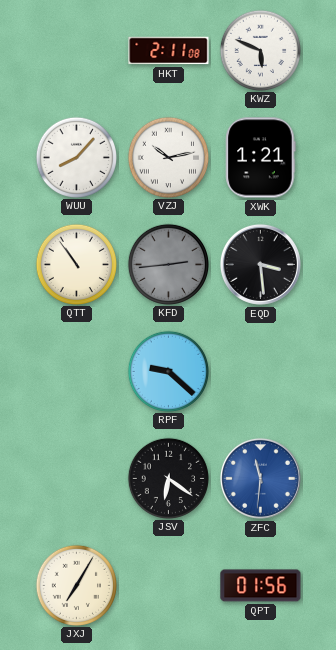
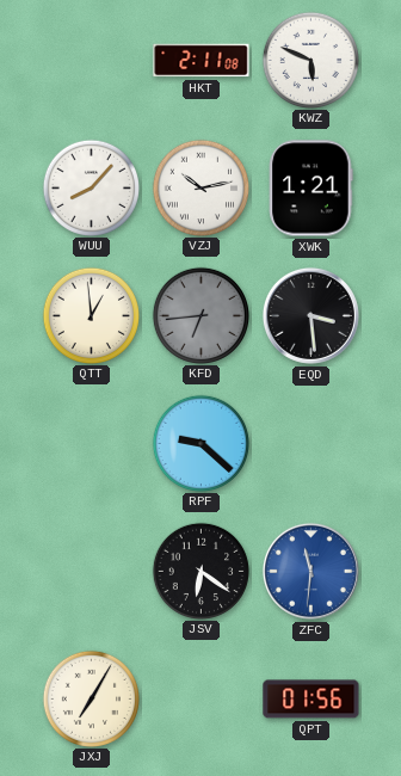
QTT: 10:54 -> 12:59
KFD: 2:44 -> 6:44
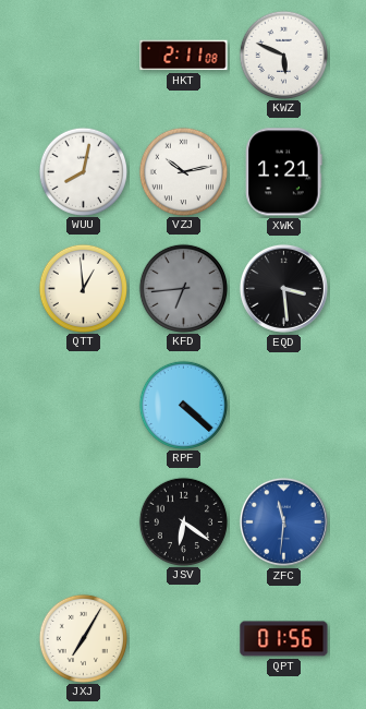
WUU: 8:07 -> 8:02
RPF: 9:22 -> 4:22
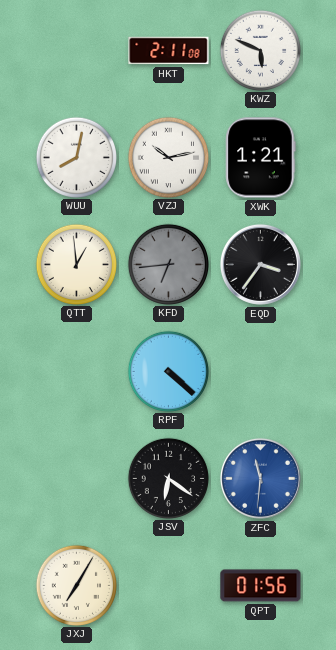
EQD: 3:29 -> 3:36
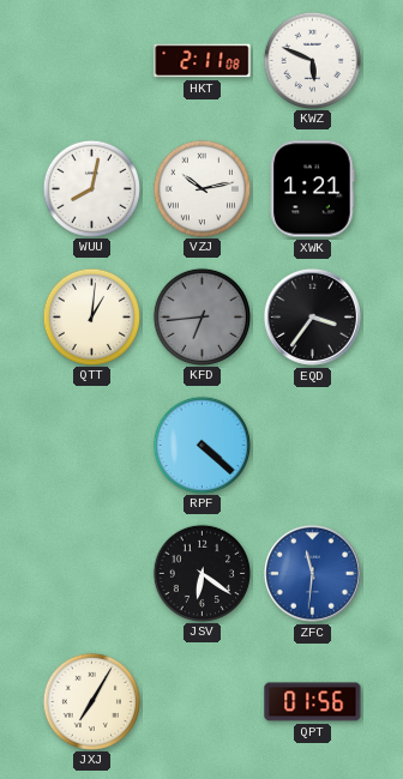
QTT: 12:59 -> 1:01
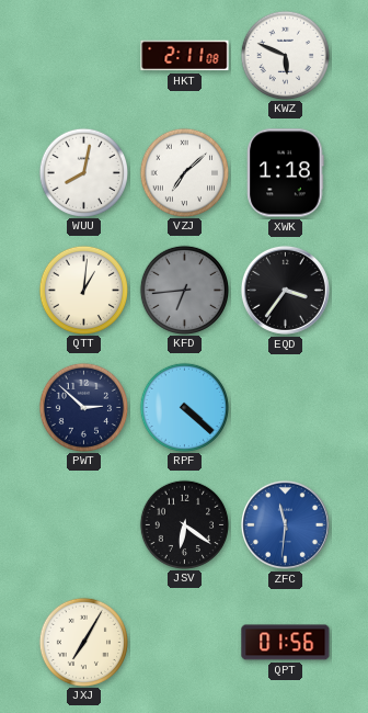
VZJ: 10:13 -> 7:08
XWK: 1:21 -> 1:18
PWT: none -> 2:52
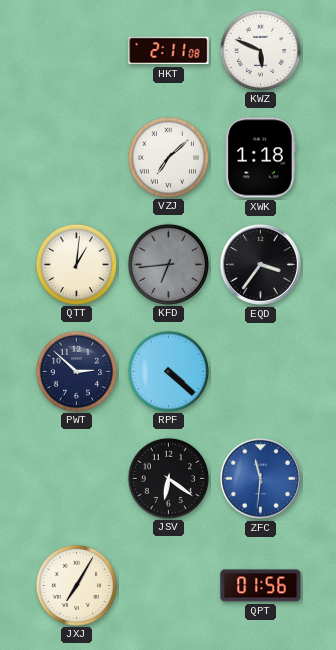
WUU: 8:02 -> none
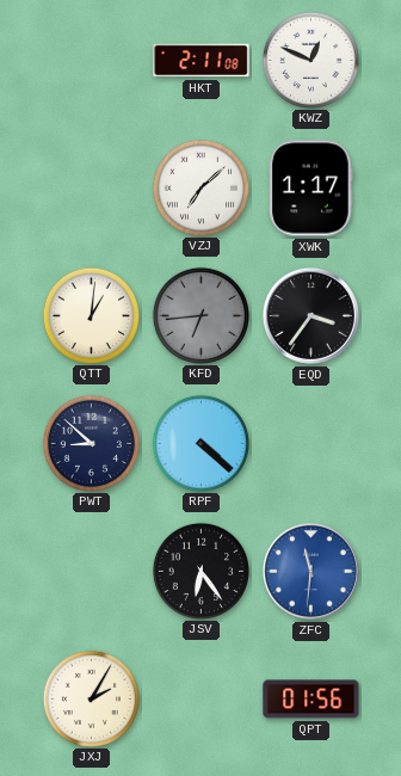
KWZ: 5:49 -> 12:49
XWK: 1:18 -> 1:17
PWT: 2:52 -> 8:52
JSV: 6:21 -> 6:24
JXJ: 7:05 -> 2:05
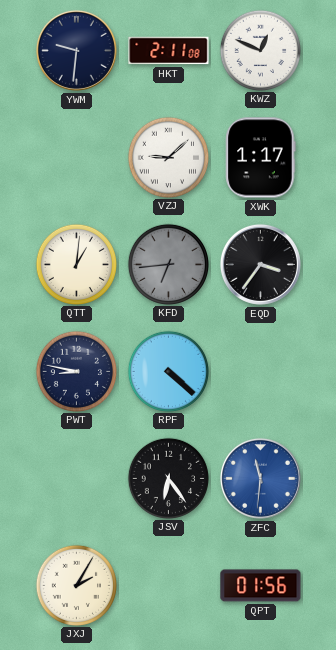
YWM: none -> 9:31
VZJ: 7:08 -> 9:08
PWT: 8:52 -> 8:47
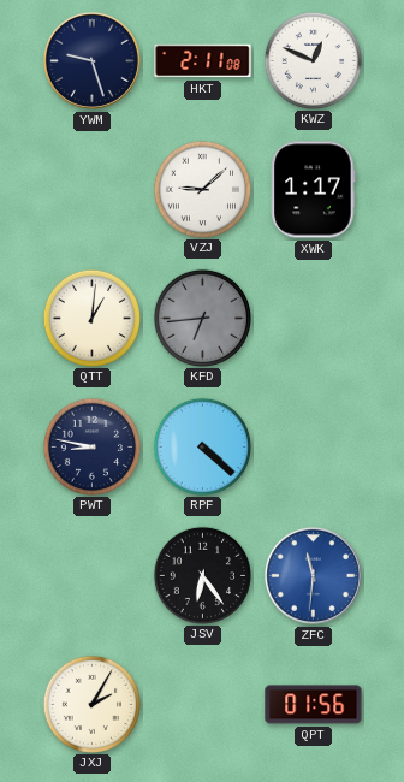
YWM: 9:31 -> 9:27
EQD: 3:36 -> none
